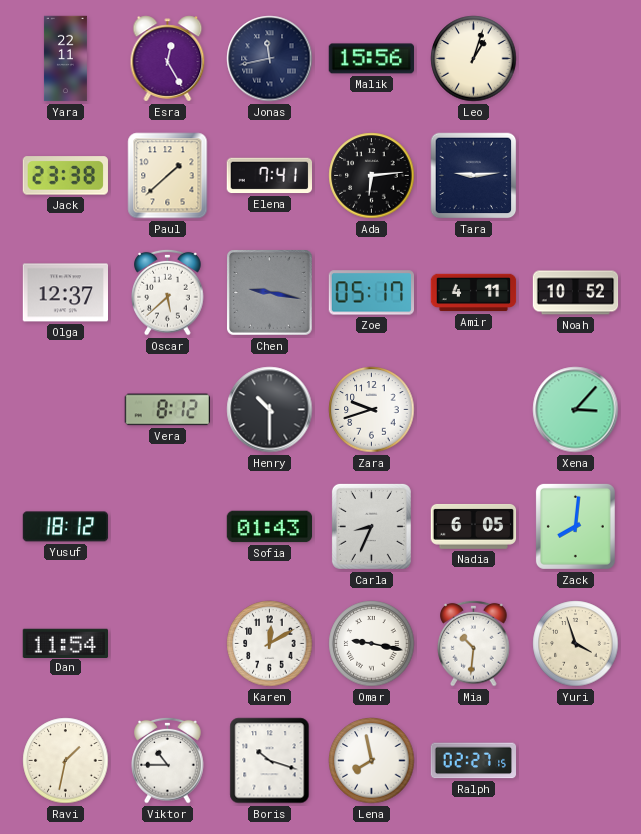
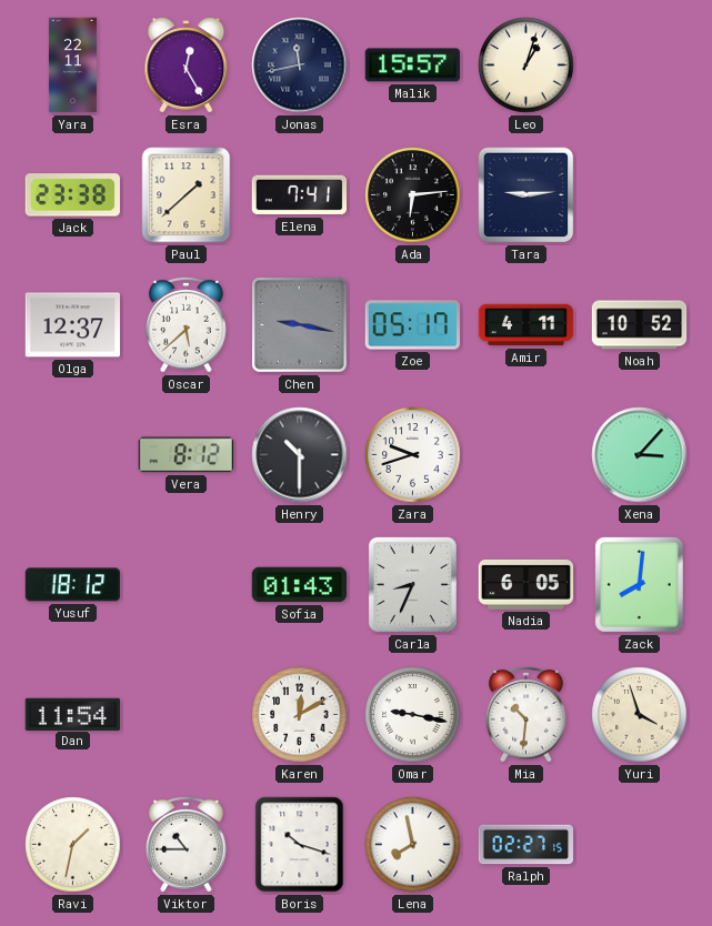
Malik: 15:56 -> 15:57
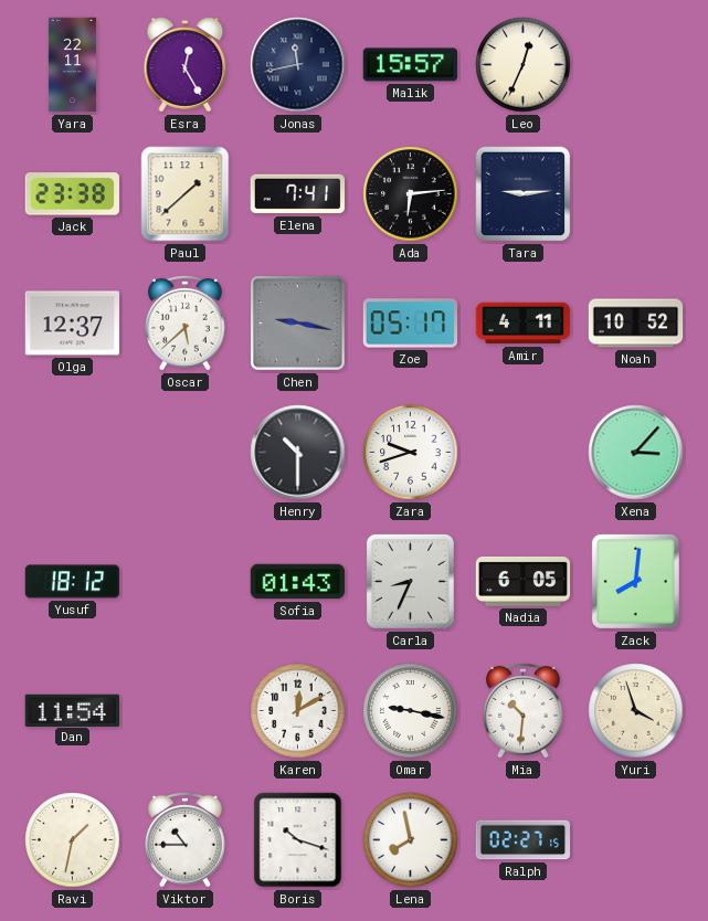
Leo: 1:03 -> 12:34
Vera: 8:12 -> none
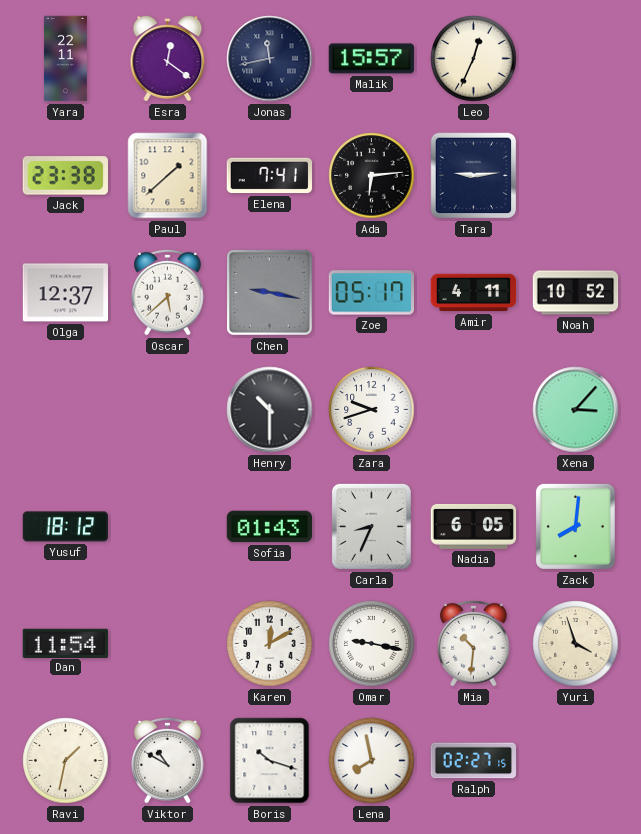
Esra: 12:25 -> 12:21
Viktor: 10:45 -> 10:50
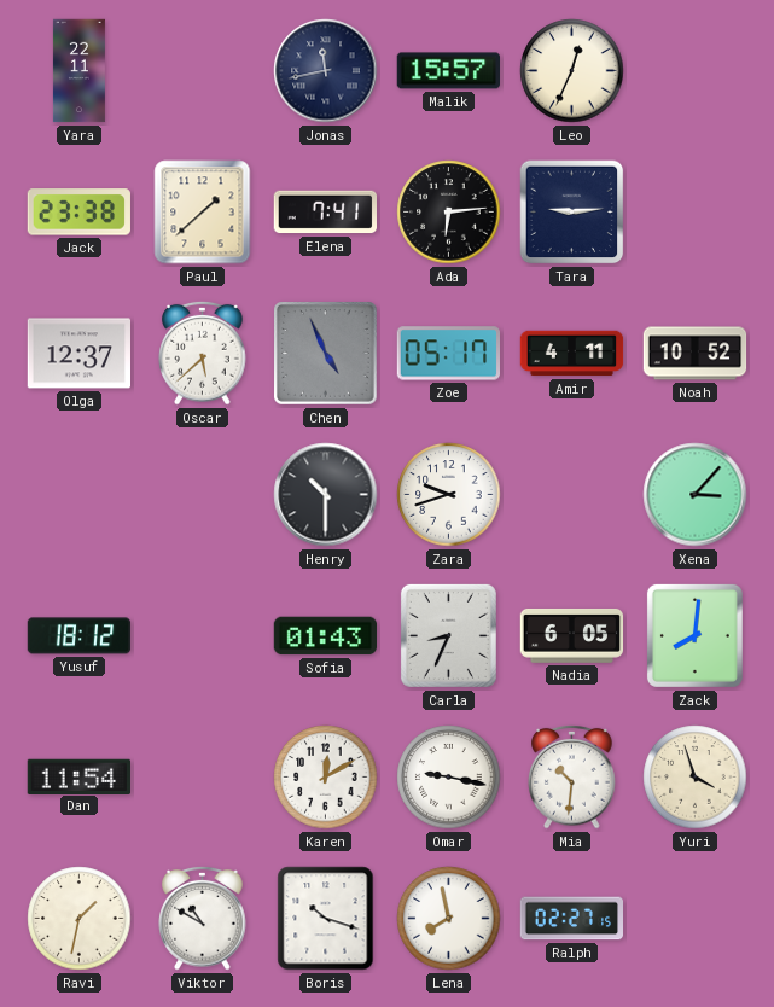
Esra: 12:21 -> none
Chen: 9:17 -> 4:56
